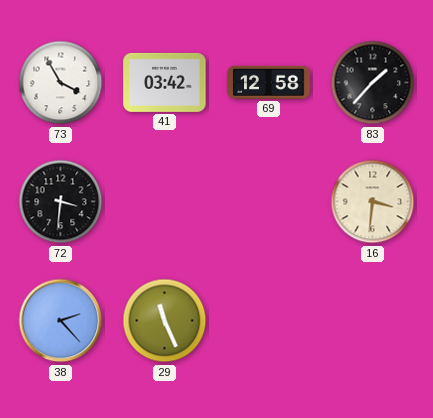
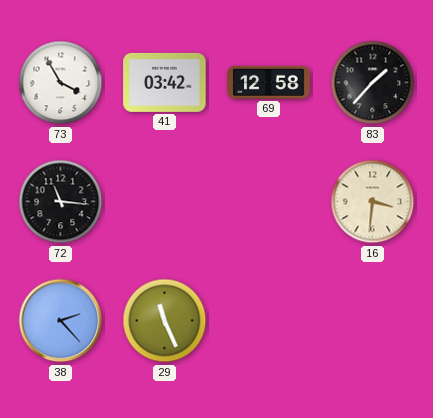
72: 3:31 -> 11:16
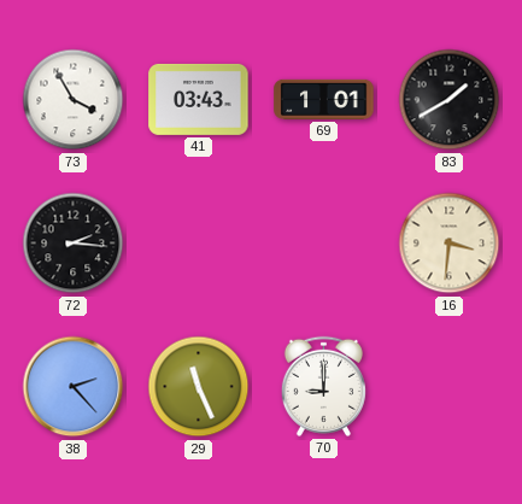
41: 03:42 -> 03:43
69: 12:58 -> 1:01
83: 1:37 -> 1:40
72: 11:16 -> 2:16
70: none -> 9:00
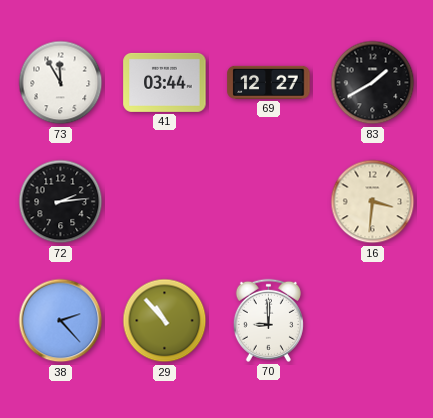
73: 3:55 -> 11:55
41: 03:43 -> 03:44
69: 1:01 -> 12:27
72: 2:16 -> 2:14
29: 11:26 -> 10:53
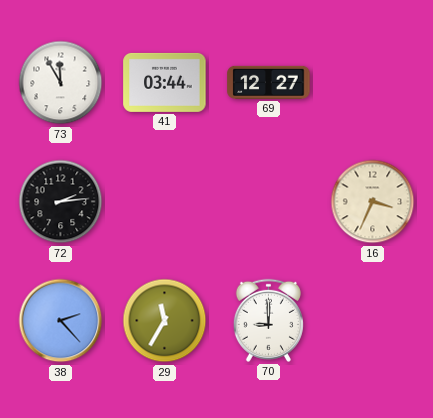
83: 1:40 -> none
16: 3:31 -> 3:34
29: 10:53 -> 11:35
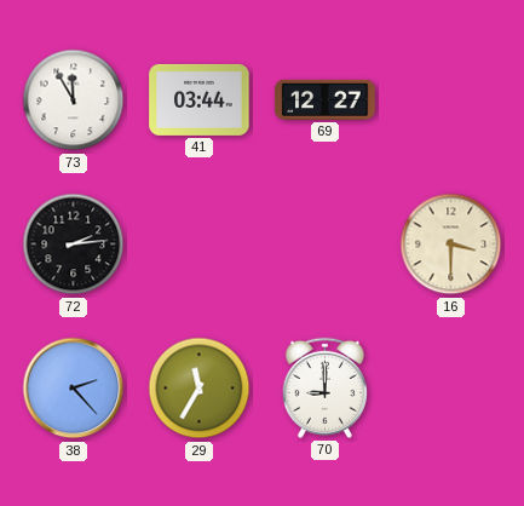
16: 3:34 -> 3:30
